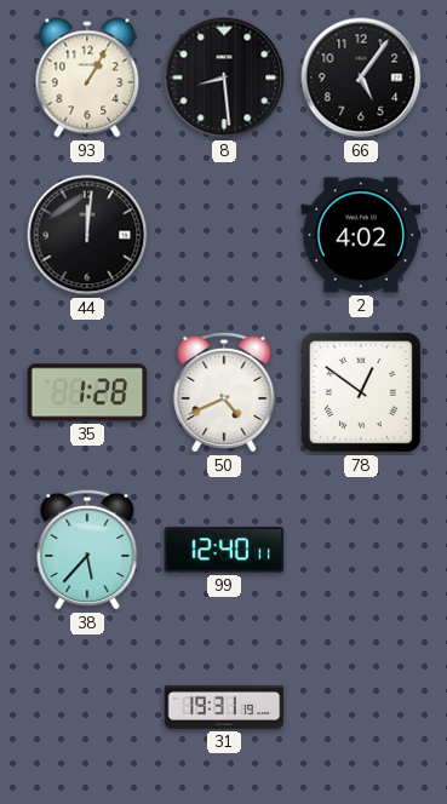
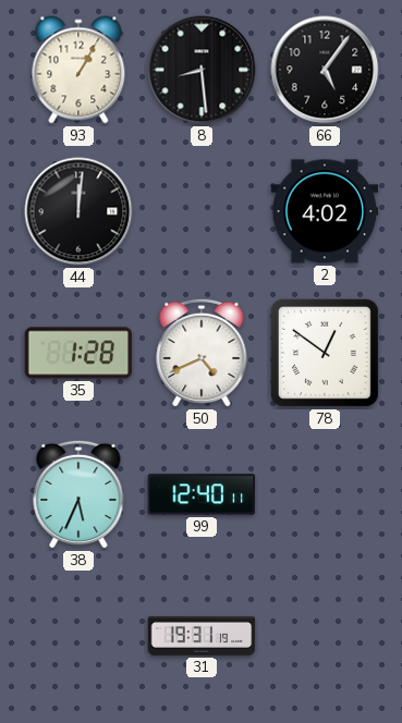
38: 5:37 -> 5:34
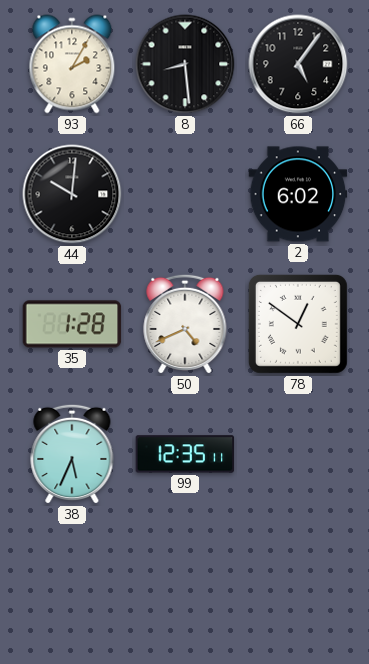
93: 1:05 -> 2:05
44: 12:01 -> 10:01
2: 4:02 -> 6:02
99: 12:40 -> 12:35
31: 19:31 -> none
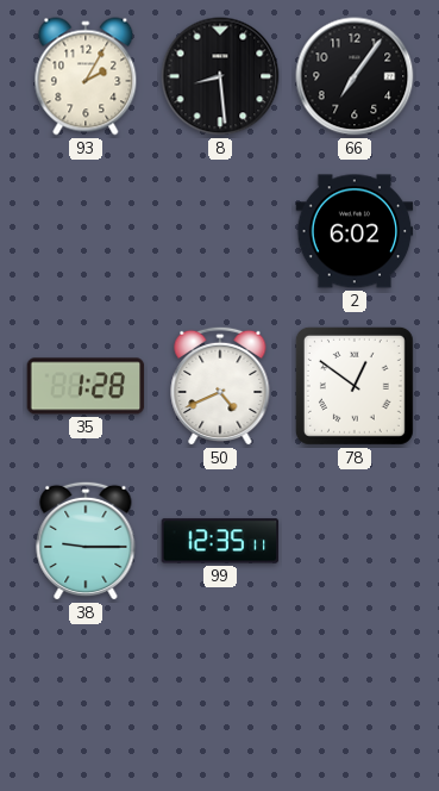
66: 5:06 -> 7:06
44: 10:01 -> none
38: 5:34 -> 9:15
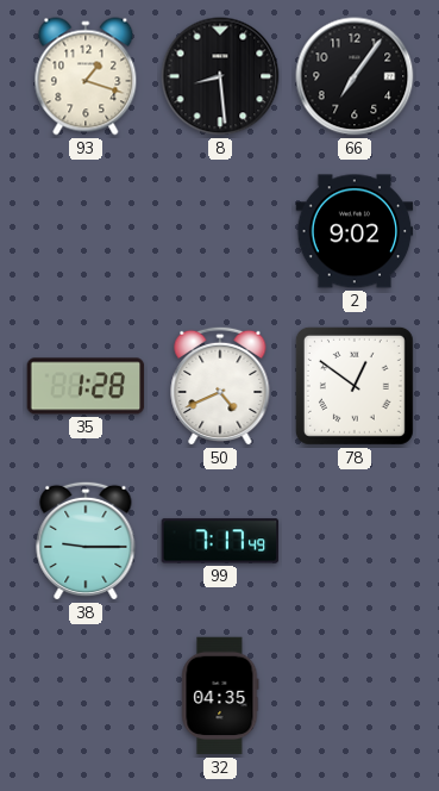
93: 2:05 -> 1:18
2: 6:02 -> 9:02
99: 12:35 -> 7:17
32: none -> 04:35
